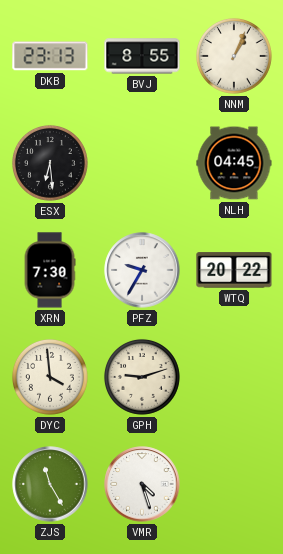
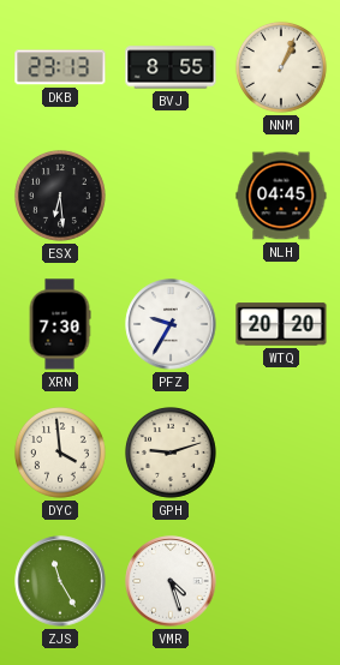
WTQ: 20:22 -> 20:20
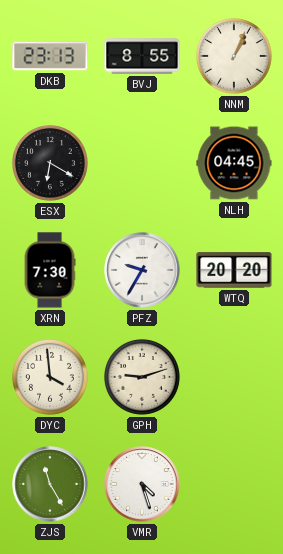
ESX: 6:29 -> 6:20
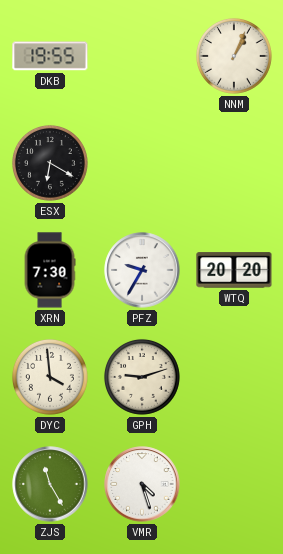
DKB: 23:13 -> 19:55
BVJ: 8:55 -> none
NLH: 04:45 -> none
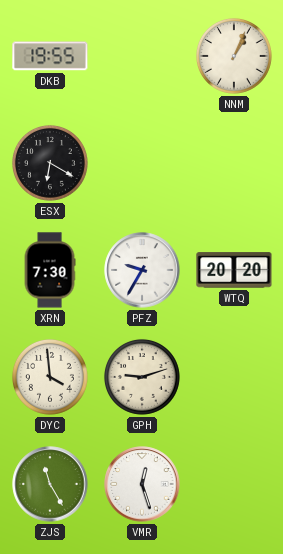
VMR: 4:27 -> 12:27
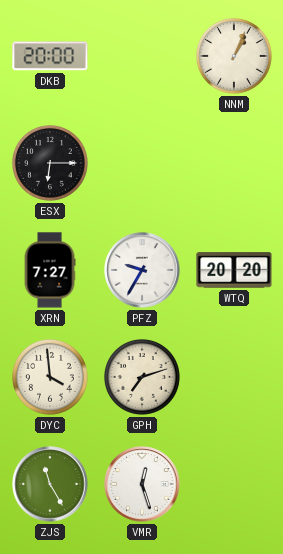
DKB: 19:55 -> 20:00
ESX: 6:20 -> 6:15
XRN: 7:30 -> 7:27
GPH: 9:12 -> 7:12
